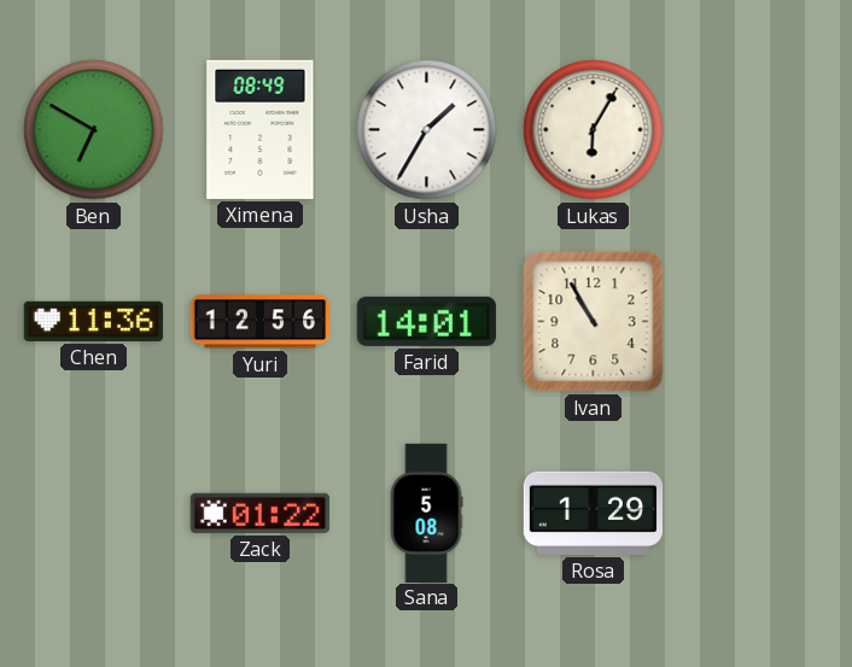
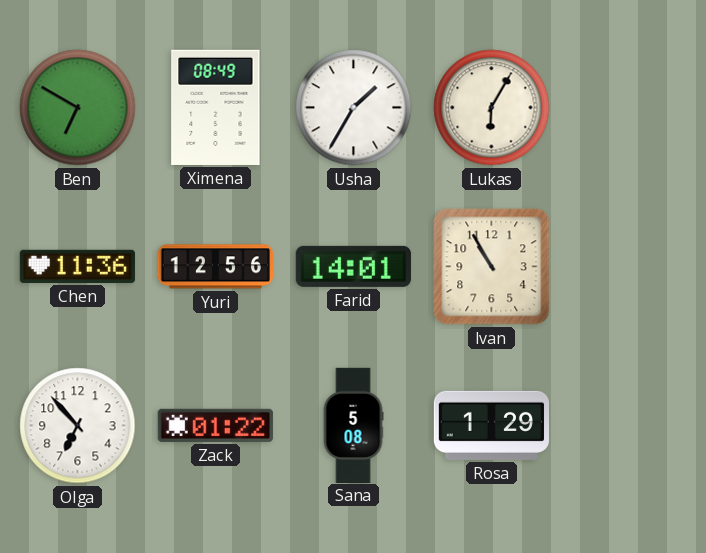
Olga: none -> 6:53
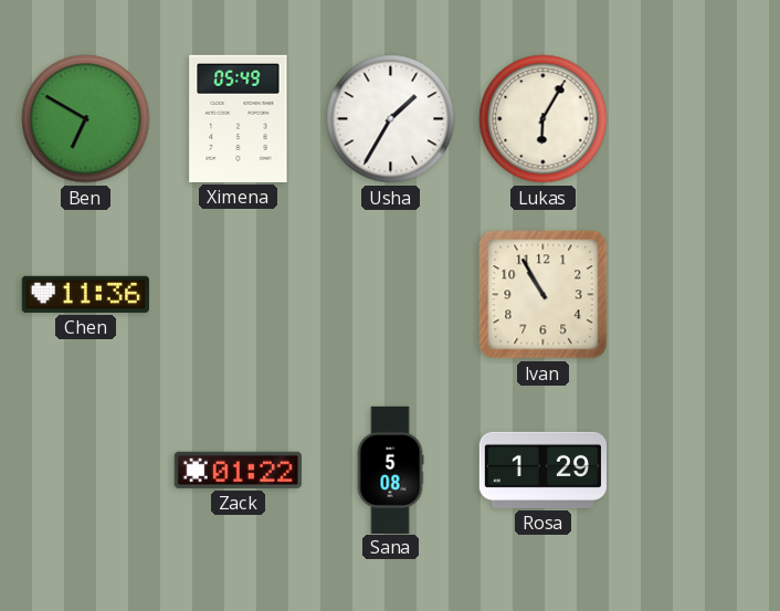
Ximena: 08:49 -> 05:49
Yuri: 12:56 -> none
Farid: 14:01 -> none
Olga: 6:53 -> none
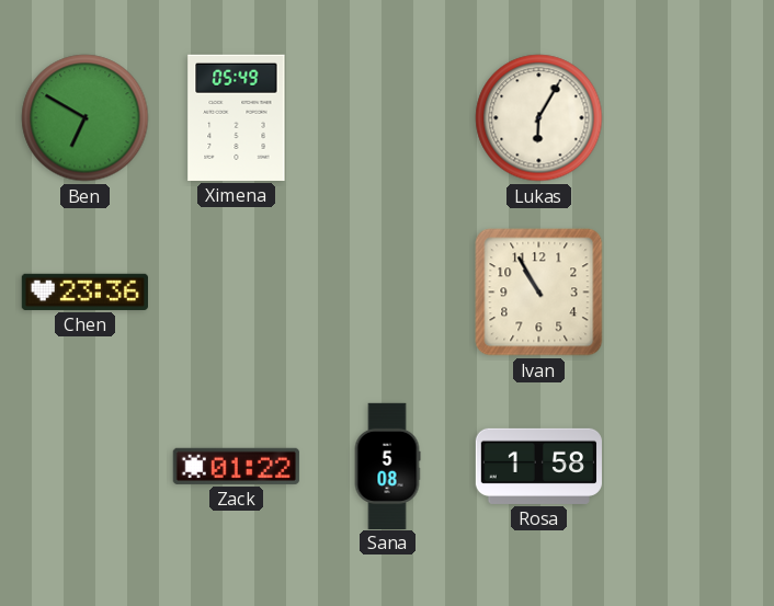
Usha: 1:35 -> none
Chen: 11:36 -> 23:36
Rosa: 1:29 -> 1:58
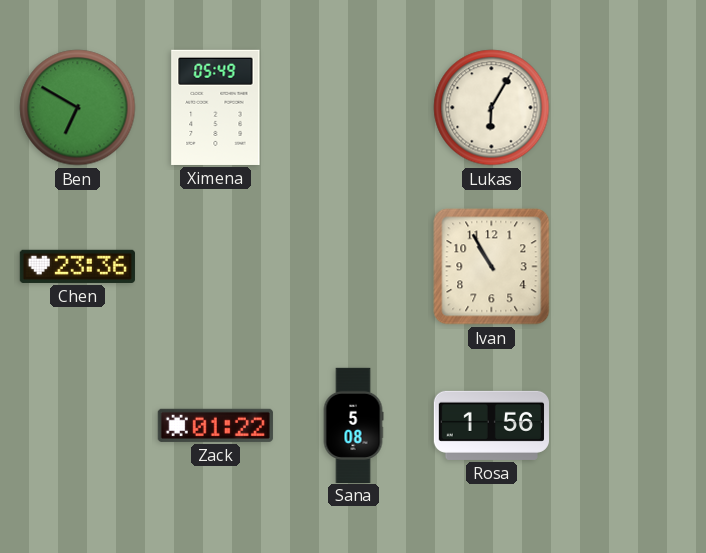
Rosa: 1:58 -> 1:56
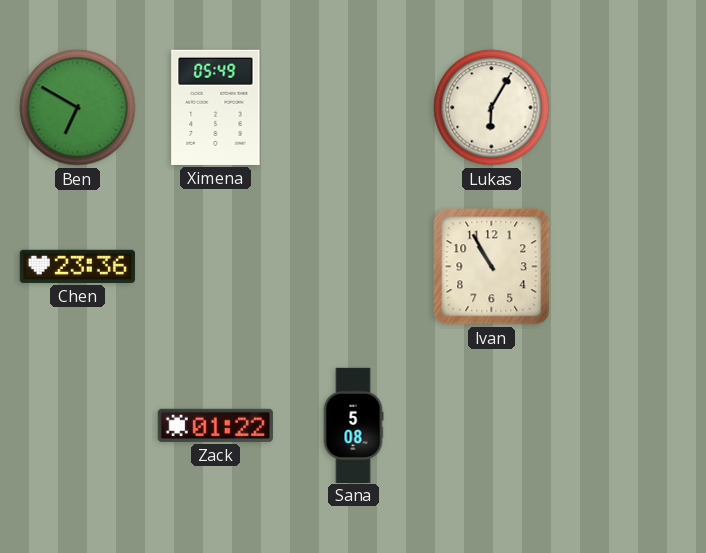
Rosa: 1:56 -> none
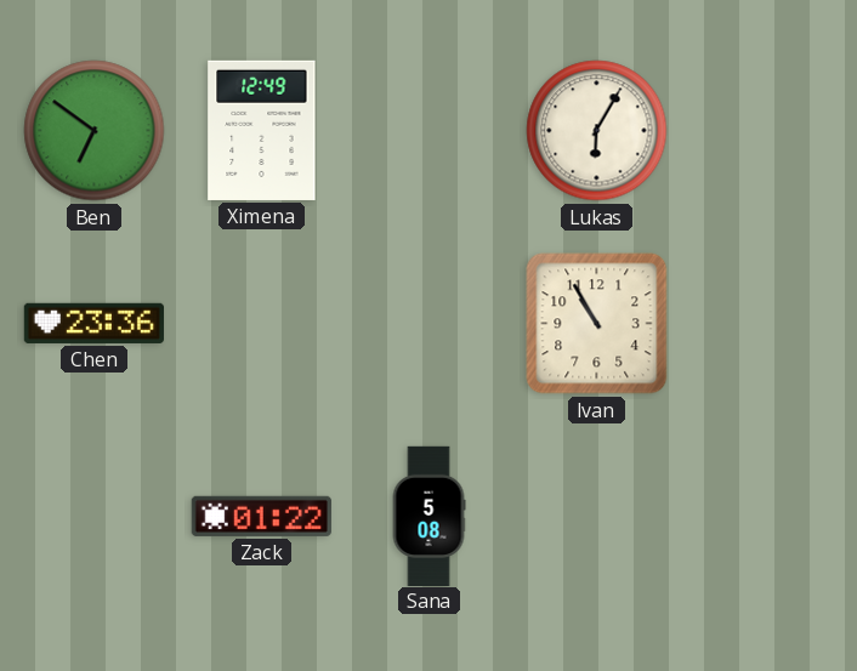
Ben: 6:50 -> 6:51
Ximena: 05:49 -> 12:49
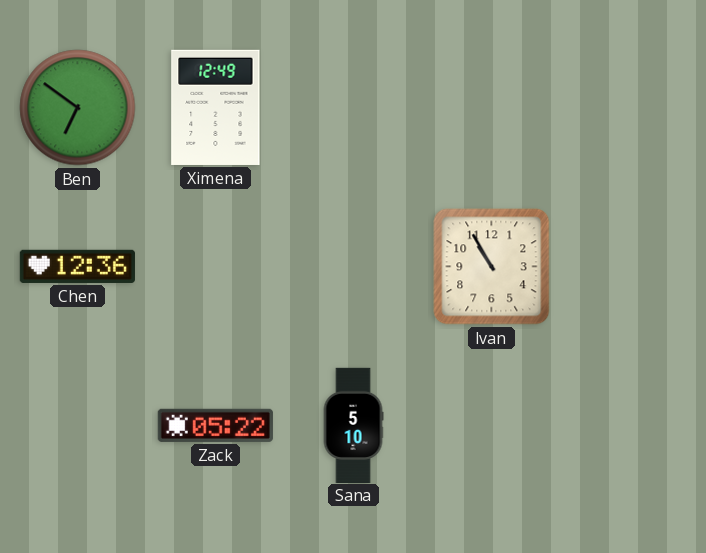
Lukas: 6:05 -> none
Chen: 23:36 -> 12:36
Zack: 01:22 -> 05:22
Sana: 5:08 -> 5:10
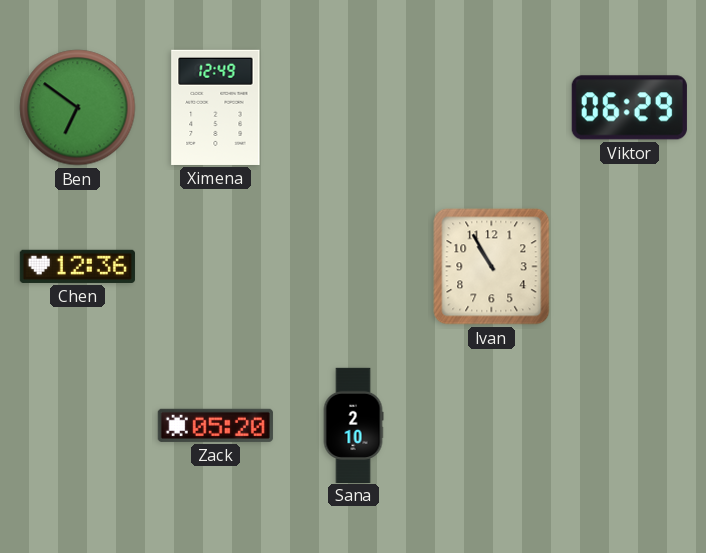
Viktor: none -> 06:29
Zack: 05:22 -> 05:20
Sana: 5:10 -> 2:10
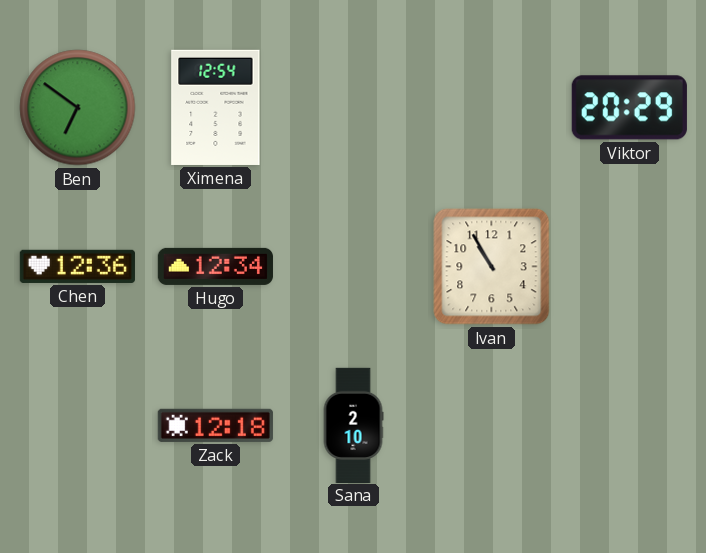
Ximena: 12:49 -> 12:54
Viktor: 06:29 -> 20:29
Hugo: none -> 12:34
Zack: 05:20 -> 12:18
